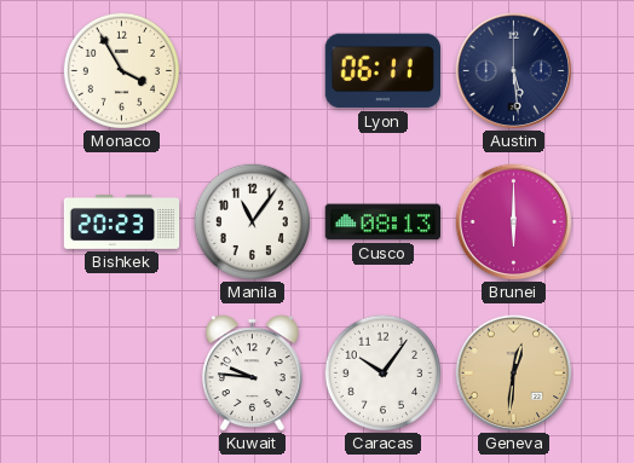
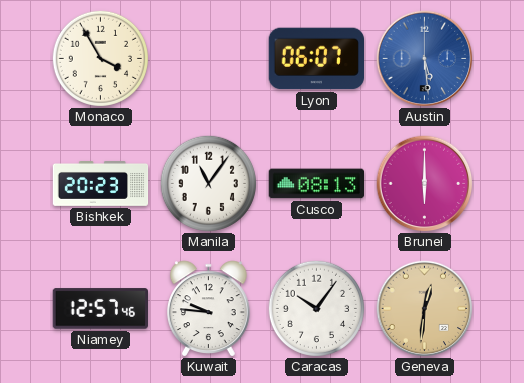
Lyon: 06:11 -> 06:07
Austin dial: navy -> blue
Niamey: none -> 12:57
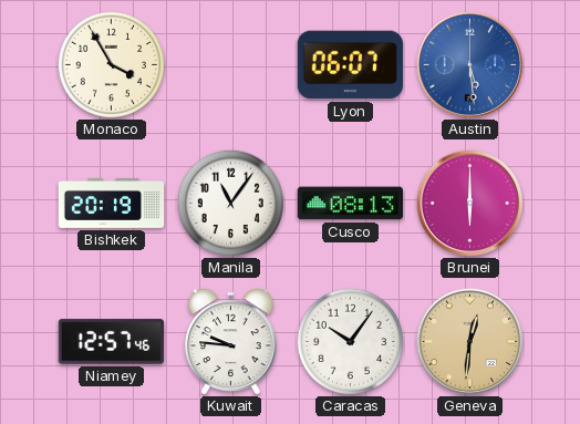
Bishkek: 20:23 -> 20:19
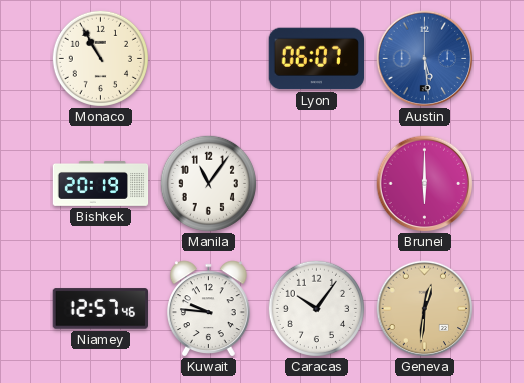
Monaco: 3:55 -> 10:55
Cusco: 08:13 -> none
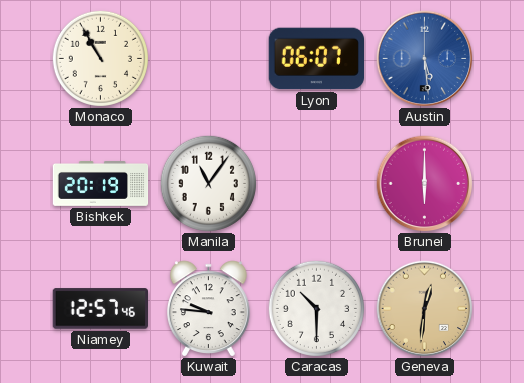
Caracas: 10:06 -> 10:30
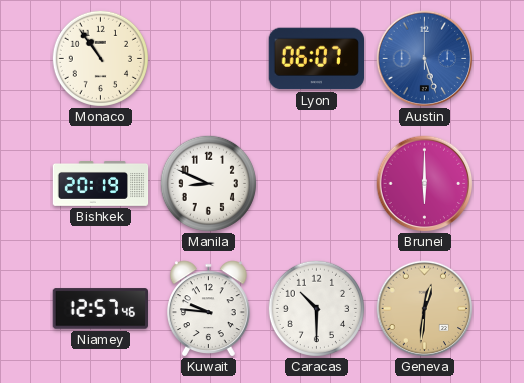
Monaco: 10:55 -> 10:54
Austin: 5:29 -> 5:27
Manila: 11:06 -> 8:49
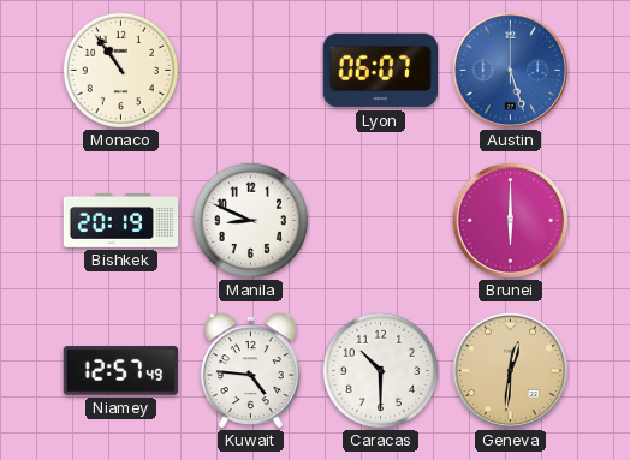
Niamey: 12:57:46 -> 12:57:49
Kuwait: 9:46 -> 4:46
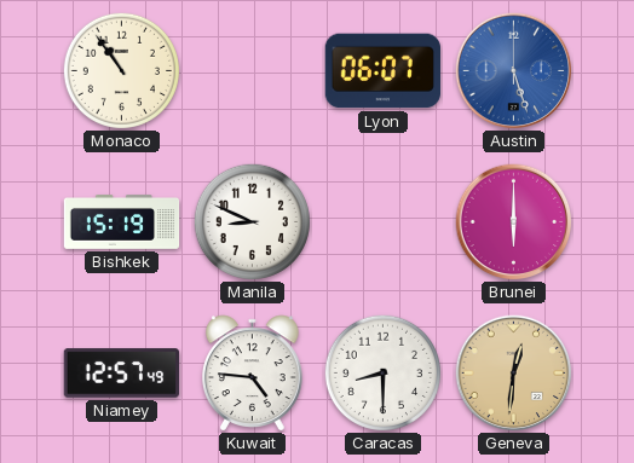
Bishkek: 20:19 -> 15:19
Caracas: 10:30 -> 8:30
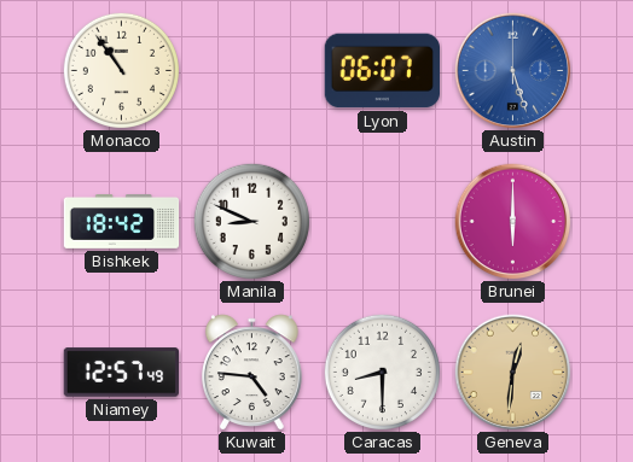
Bishkek: 15:19 -> 18:42
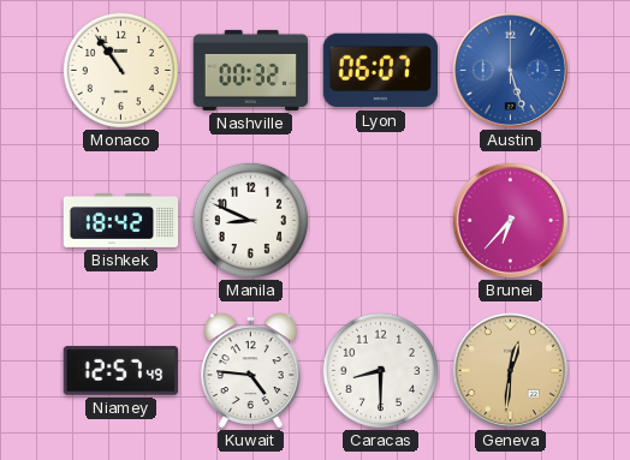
Nashville: none -> 00:32
Brunei: 6:00 -> 6:37
